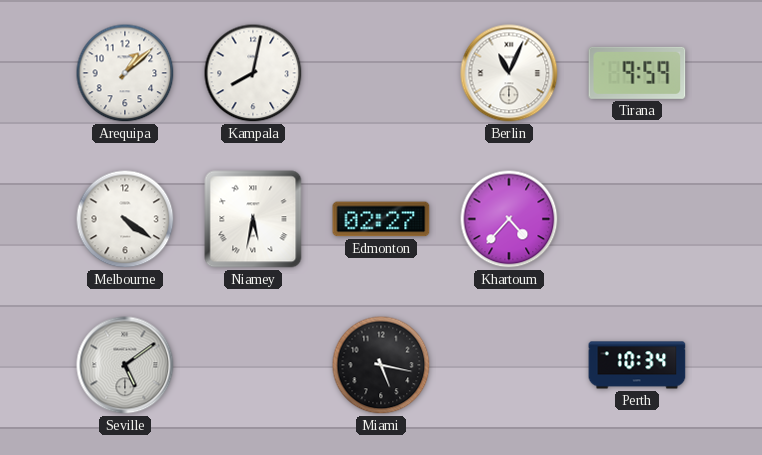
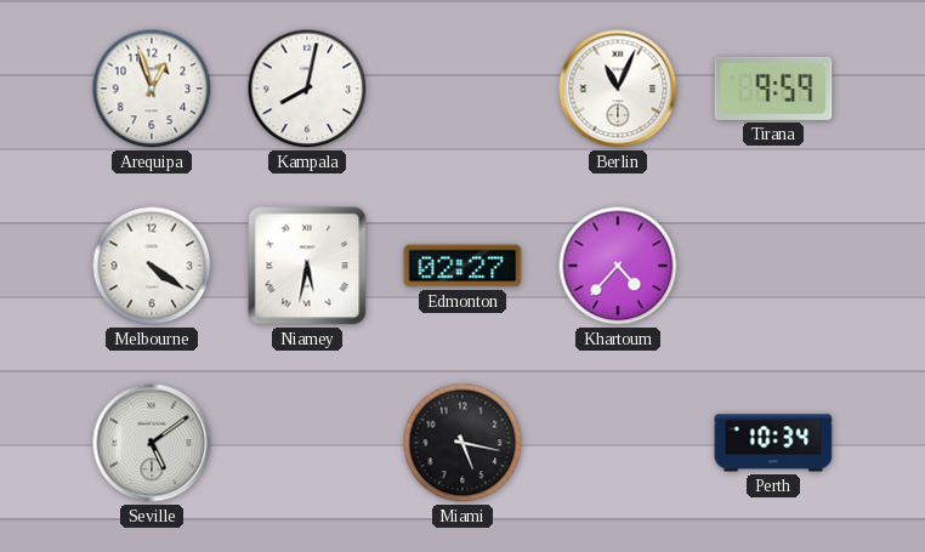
Arequipa: 1:08 -> 12:57
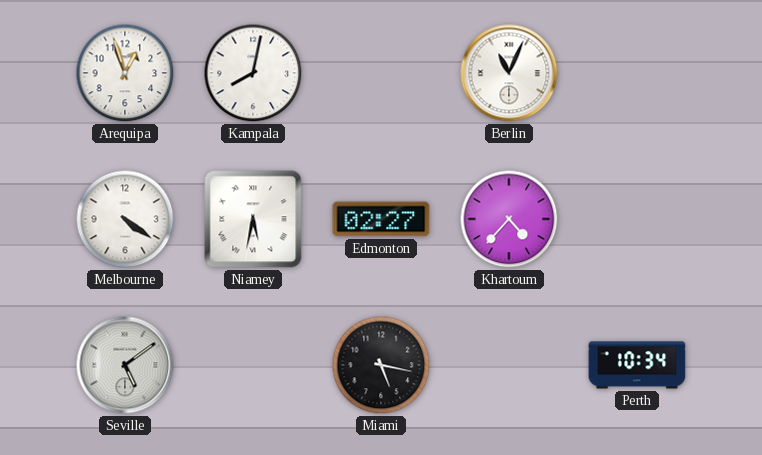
Tirana: 9:59 -> none
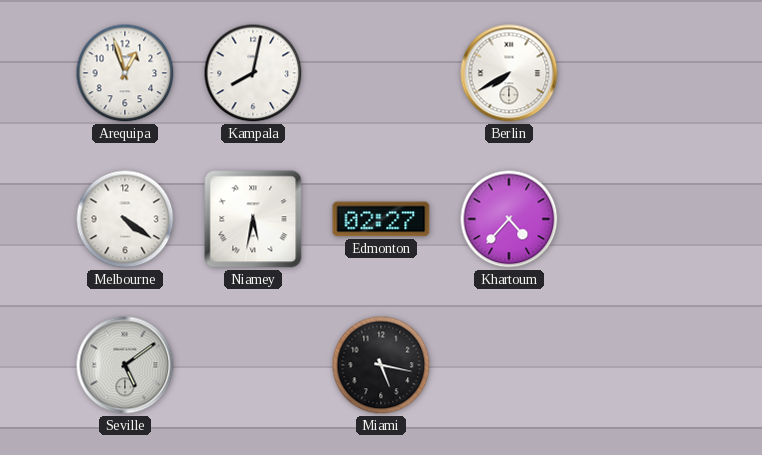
Berlin: 11:04 -> 7:40
Perth: 10:34 -> none
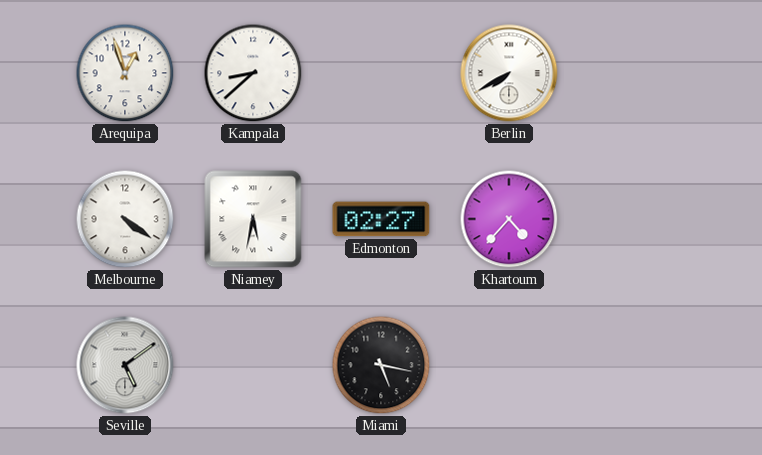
Kampala: 8:02 -> 8:38
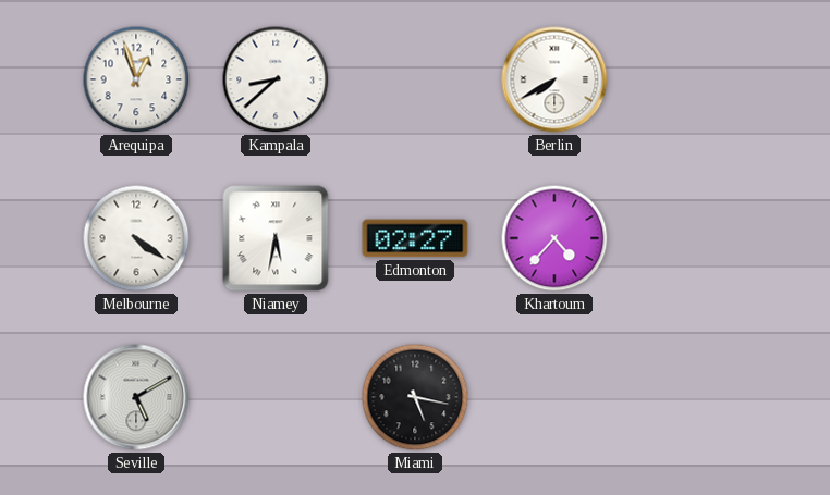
Seville: 5:09 -> 5:10
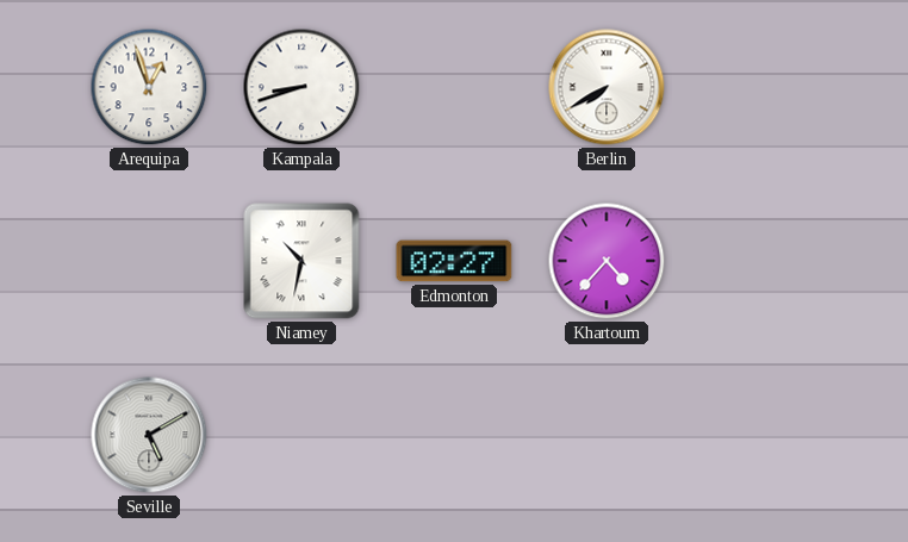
Kampala: 8:38 -> 8:42
Melbourne: 4:21 -> none
Niamey: 5:32 -> 10:32
Miami: 5:17 -> none
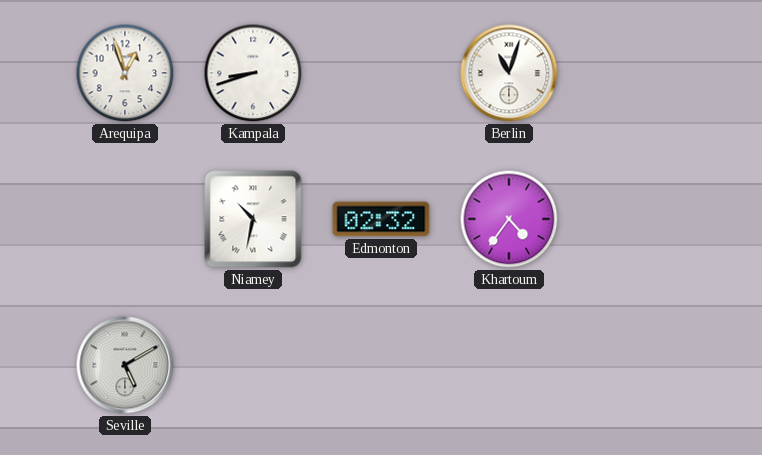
Berlin: 7:40 -> 11:03
Edmonton: 02:27 -> 02:32
Khartoum: 4:37 -> 4:36
